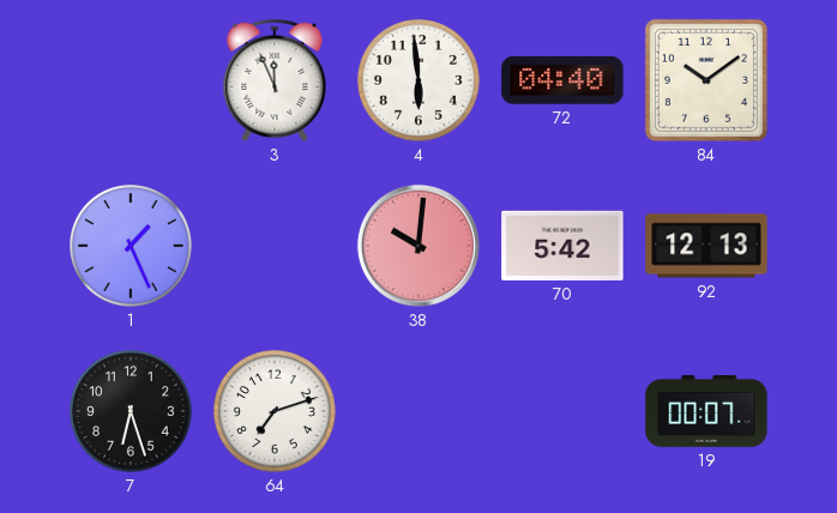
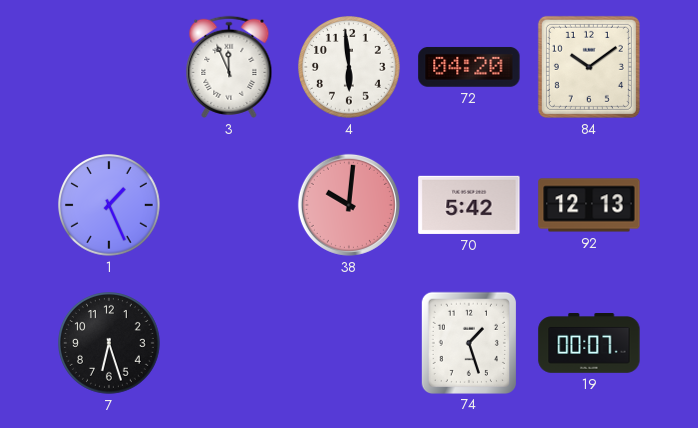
72: 04:40 -> 04:20
64: 7:12 -> none
74: none -> 1:27
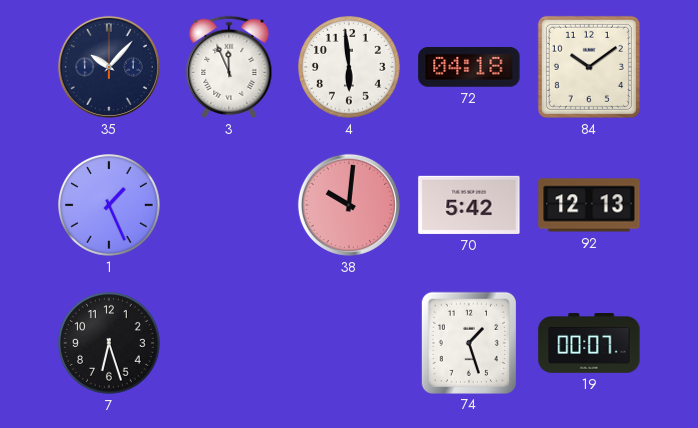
35: none -> 10:07
72: 04:20 -> 04:18
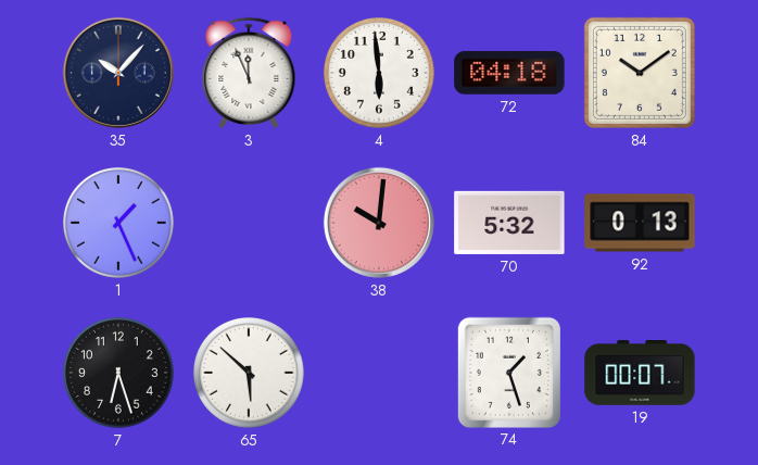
70: 5:42 -> 5:32
92: 12:13 -> 0:13
65: none -> 5:52
